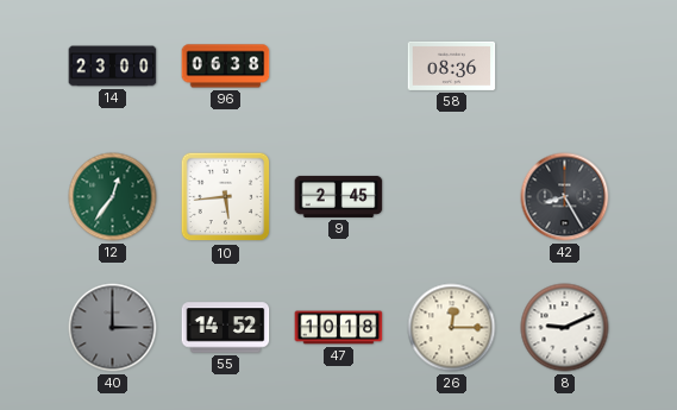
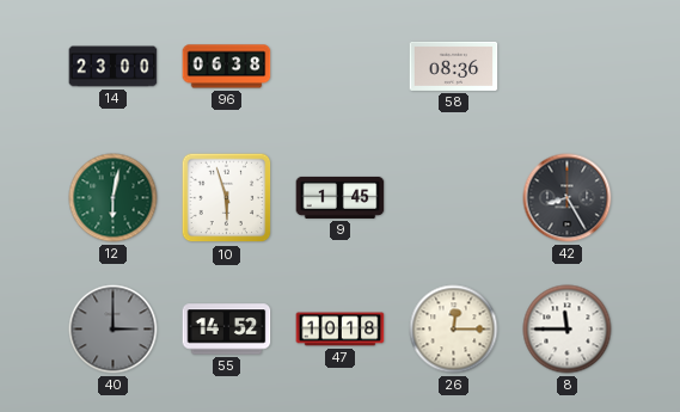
12: 12:36 -> 6:02
10: 5:44 -> 5:57
9: 2:45 -> 1:45
8: 9:11 -> 11:45
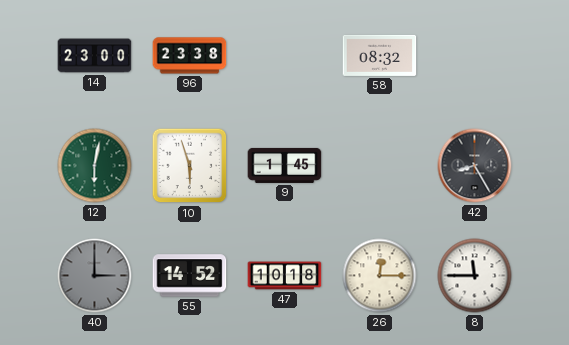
96: 06:38 -> 23:38
58: 08:36 -> 08:32
